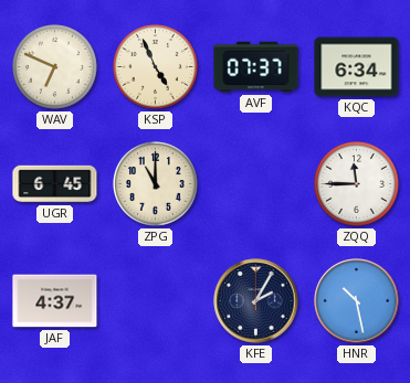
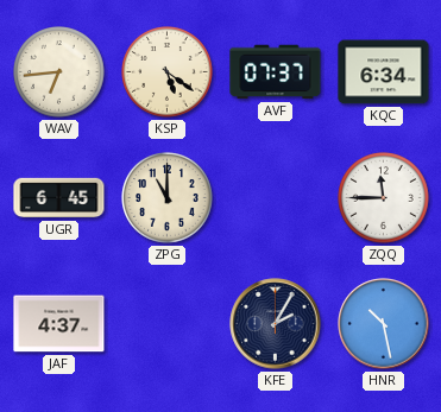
WAV: 6:49 -> 6:44
KSP: 4:56 -> 5:21
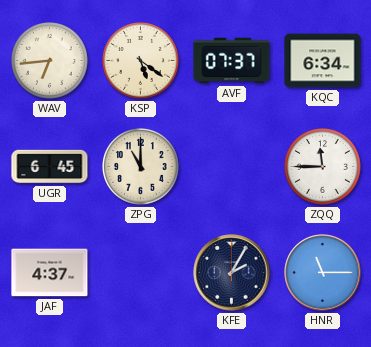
HNR: 10:28 -> 11:15
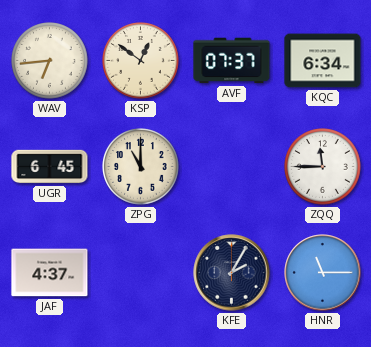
KSP: 5:21 -> 12:51
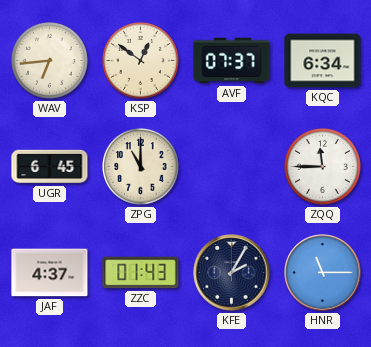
ZZC: none -> 01:43
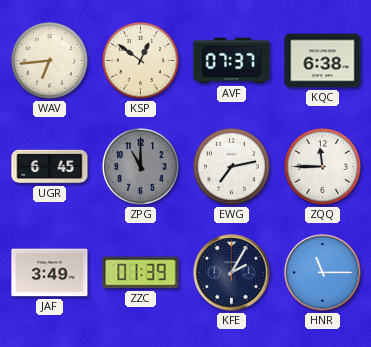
KQC: 6:34 -> 6:38
ZPG dial: cream -> grey
EWG: none -> 7:13
JAF: 4:37 -> 3:49
ZZC: 01:43 -> 01:39
